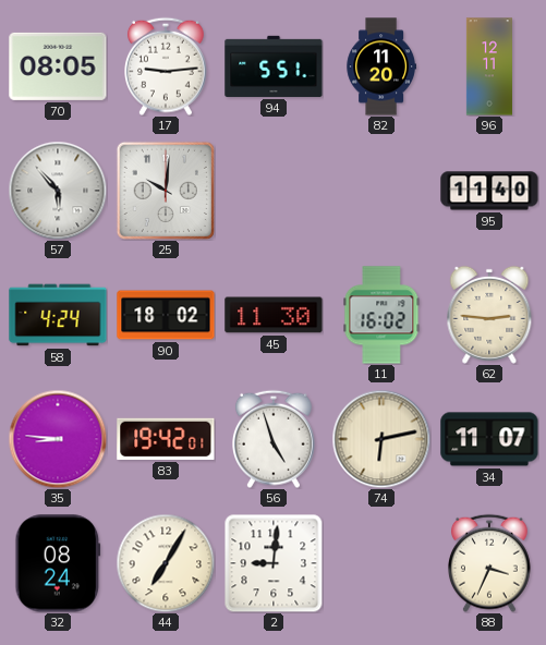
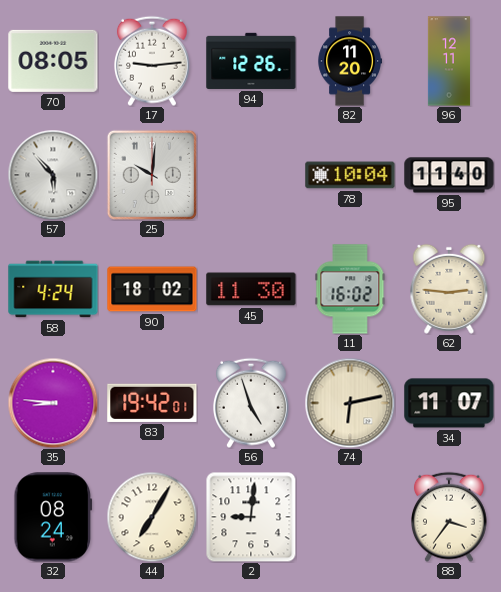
94: 5:51 -> 12:26
78: none -> 10:04
88: 3:34 -> 3:36
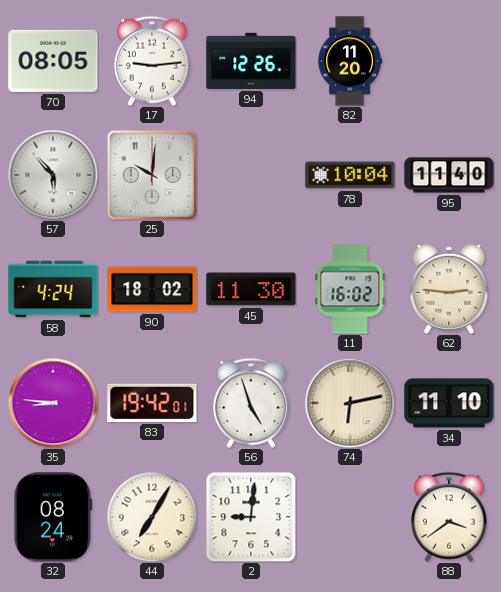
96: 12:11 -> none
34: 11:07 -> 11:10
88: 3:36 -> 3:39
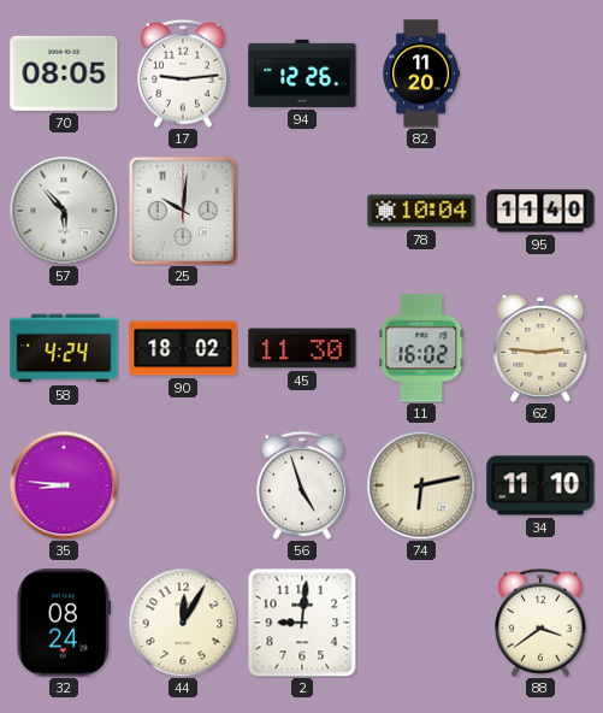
83: 19:42 -> none
44: 7:05 -> 12:05
